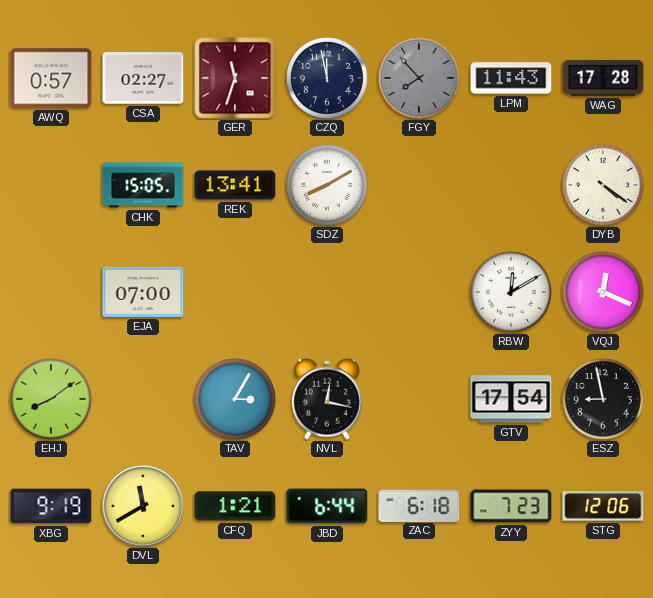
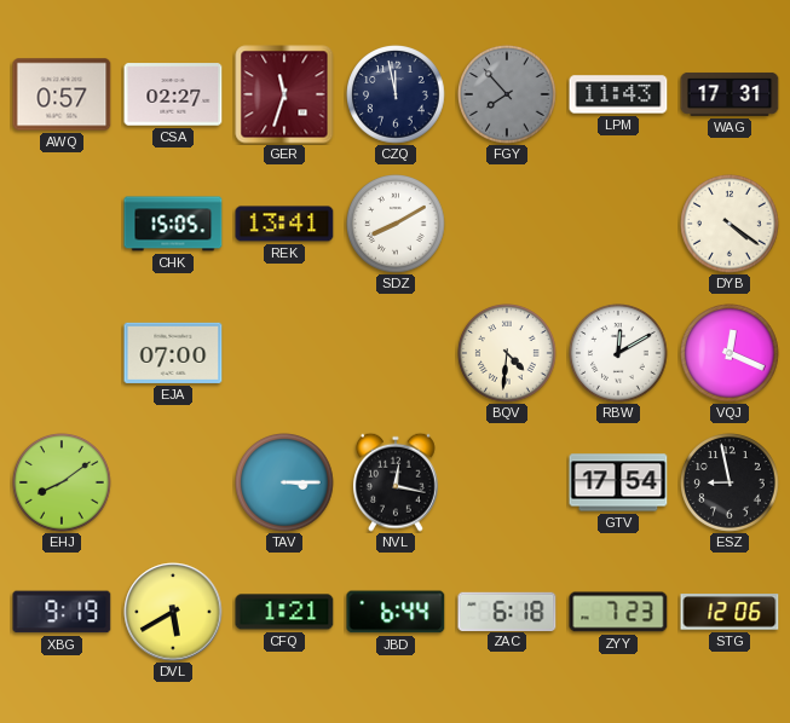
WAG: 17:28 -> 17:31
BQV: none -> 4:31
TAV: 3:05 -> 3:15
DVL: 11:40 -> 5:40
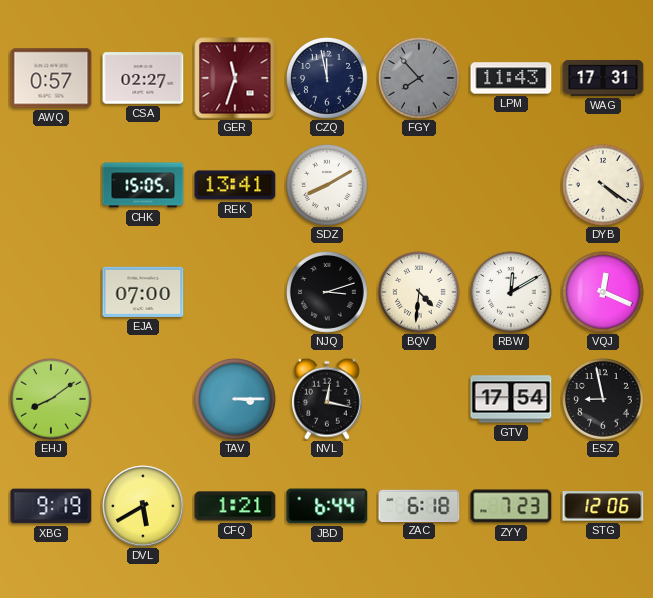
NJQ: none -> 3:12
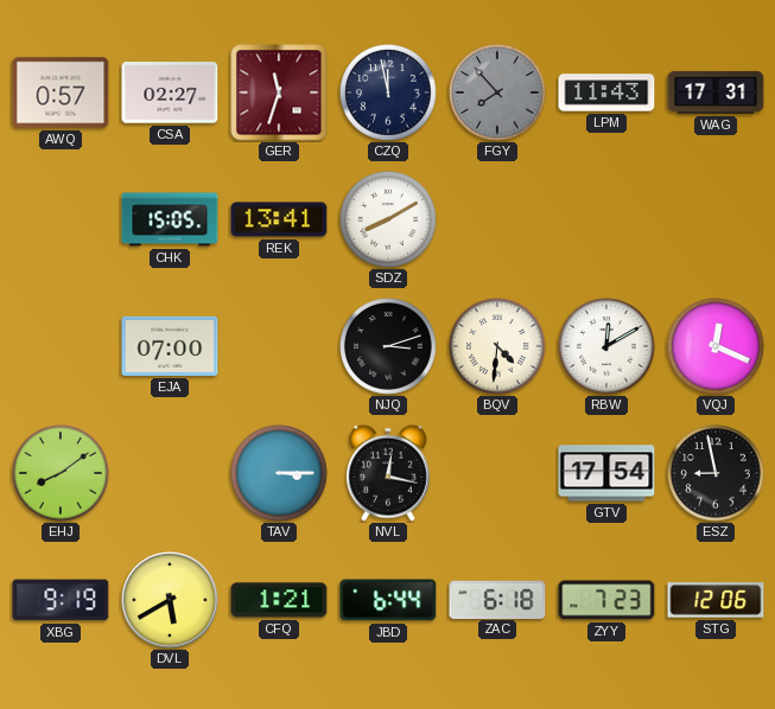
DYB: 4:21 -> none
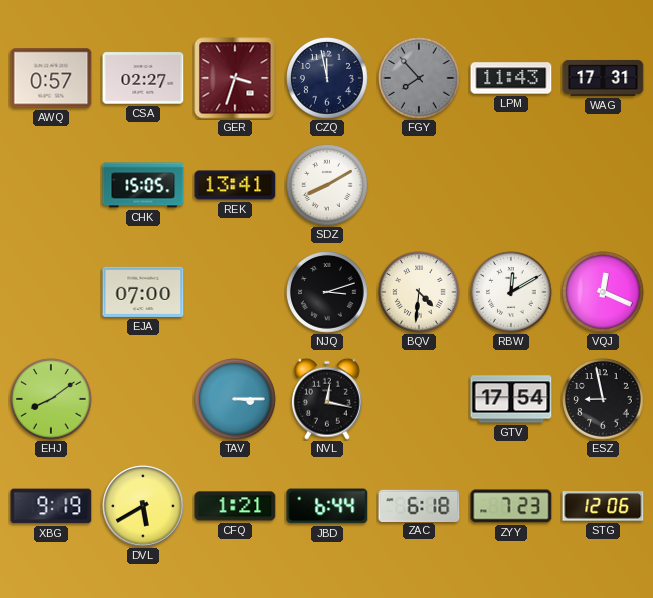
GER: 11:33 -> 3:33
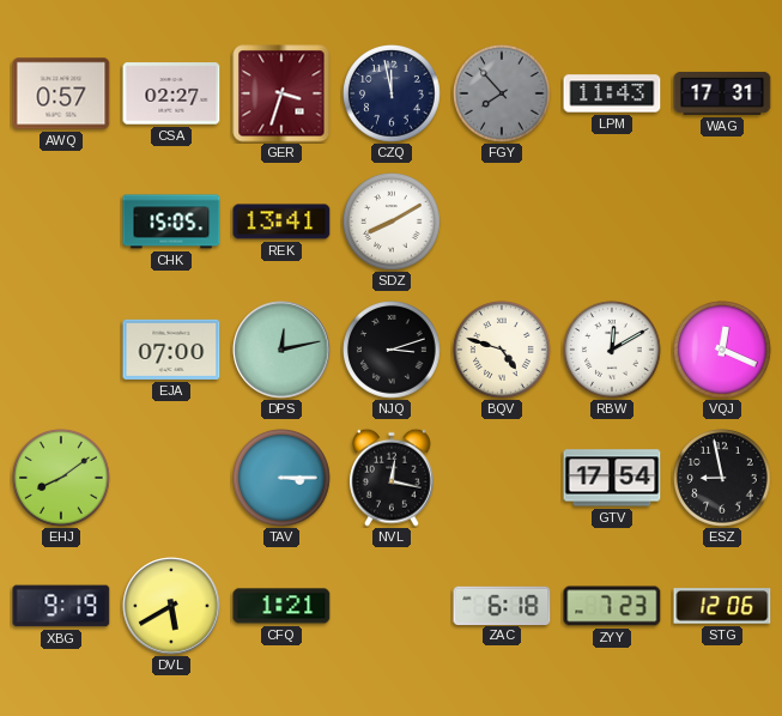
DPS: none -> 12:13
BQV: 4:31 -> 4:48
JBD: 6:44 -> none
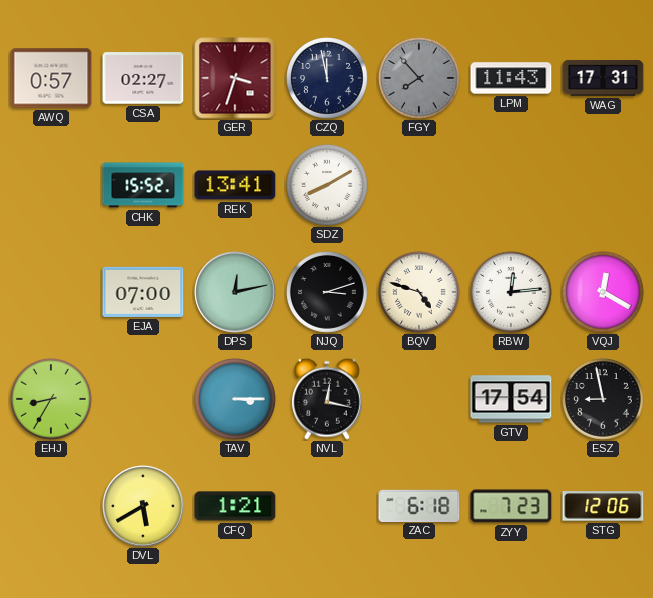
CHK: 15:05 -> 15:52
RBW: 12:10 -> 12:14
VQJ: 12:19 -> 12:20
EHJ: 8:09 -> 8:35
XBG: 9:19 -> none
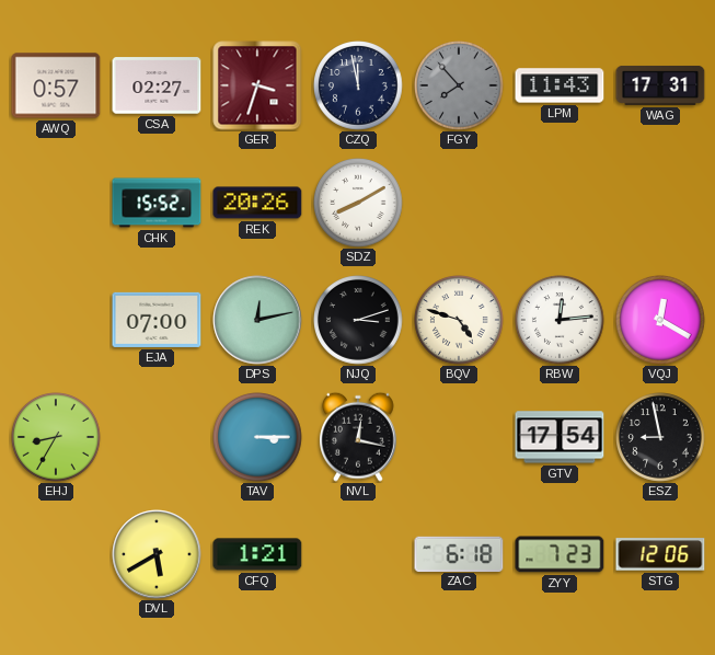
REK: 13:41 -> 20:26
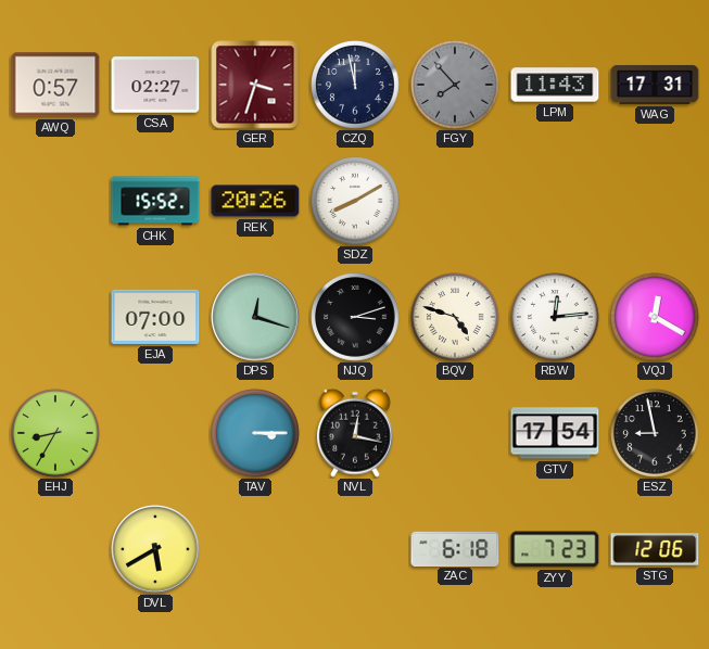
DPS: 12:13 -> 12:18
CFQ: 1:21 -> none
